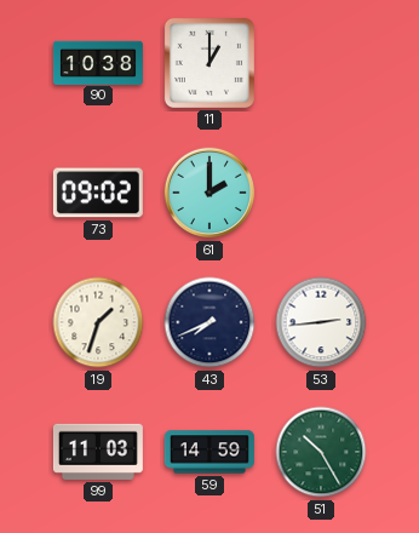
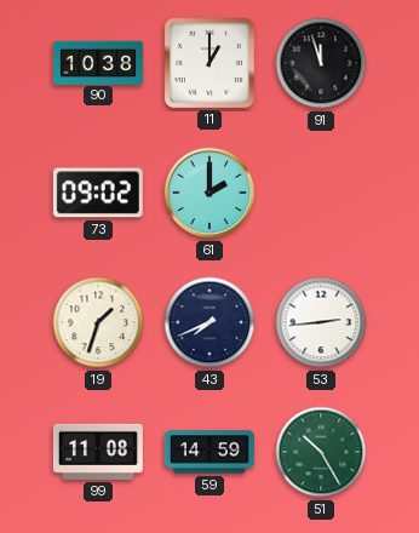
91: none -> 11:57
99: 11:03 -> 11:08
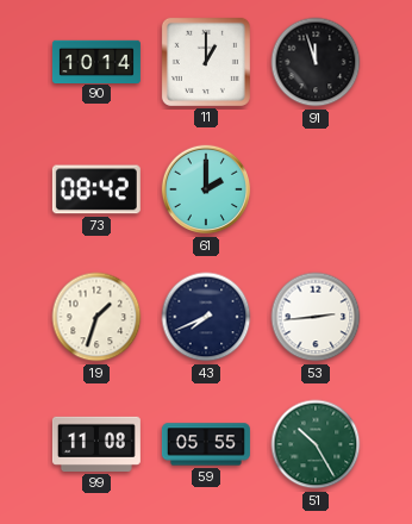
90: 10:38 -> 10:14
73: 09:02 -> 08:42
59: 14:59 -> 05:55
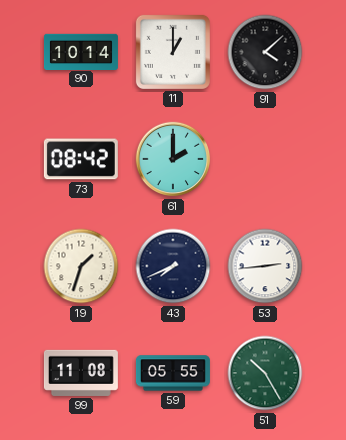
91: 11:57 -> 4:08
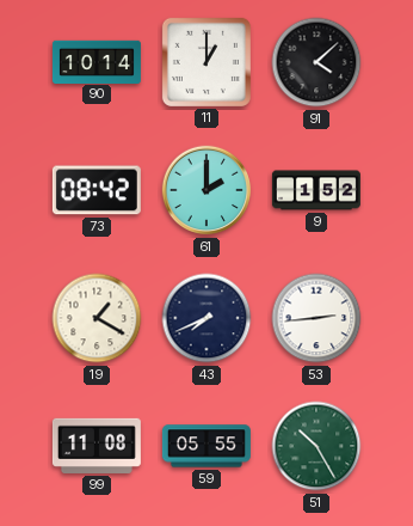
9: none -> 1:52
19: 1:33 -> 1:20
